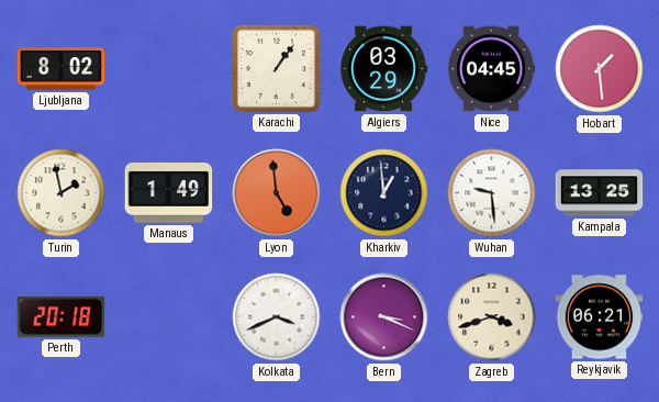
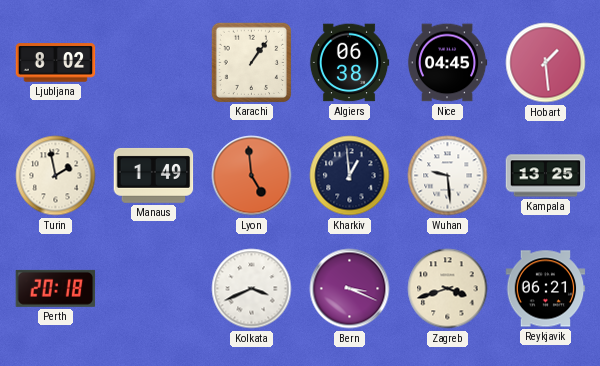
Algiers: 03:29 -> 06:38
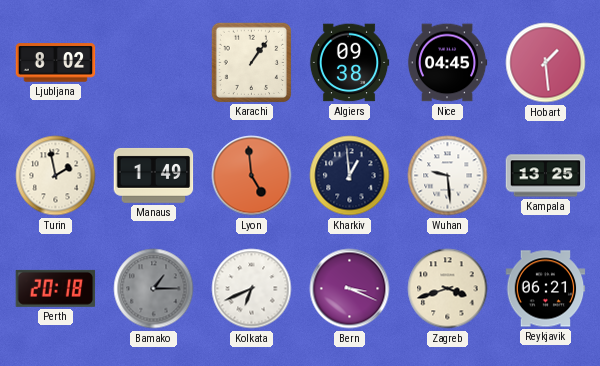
Algiers: 06:38 -> 09:38
Bamako: none -> 1:15
Kolkata: 3:41 -> 6:41
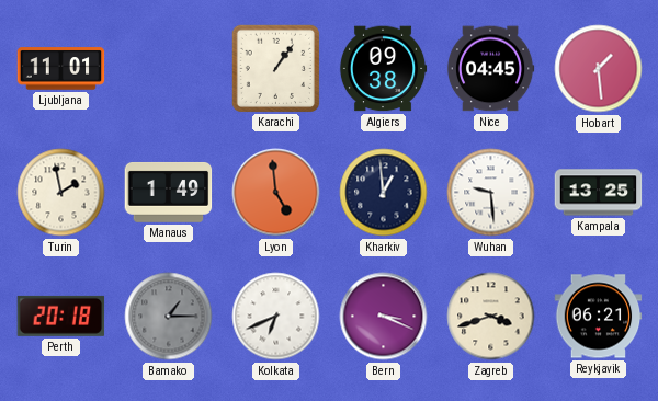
Ljubljana: 8:02 -> 11:01
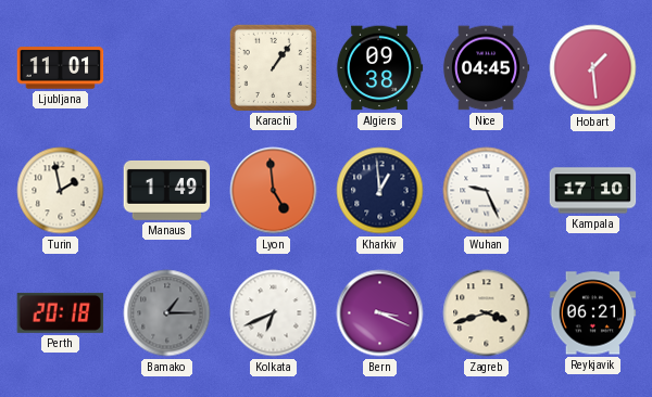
Wuhan: 9:29 -> 9:26
Kampala: 13:25 -> 17:10
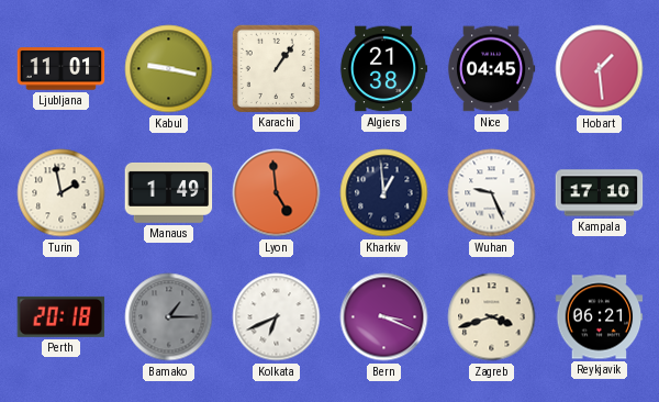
Kabul: none -> 9:17
Algiers: 09:38 -> 21:38
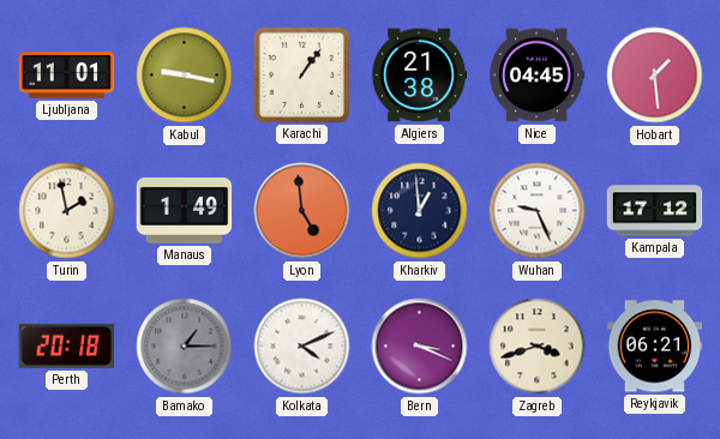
Kampala: 17:10 -> 17:12
Kolkata: 6:41 -> 4:11
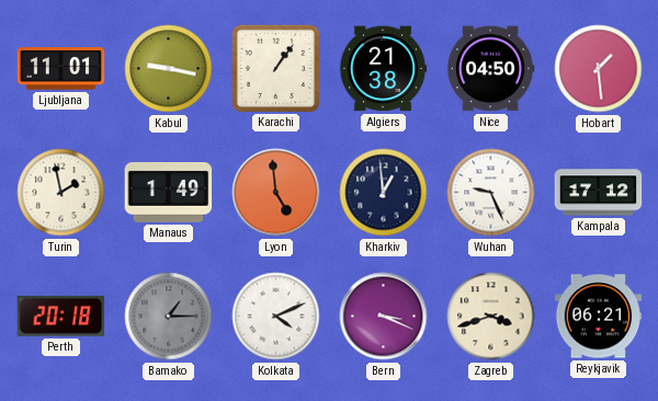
Nice: 04:45 -> 04:50
